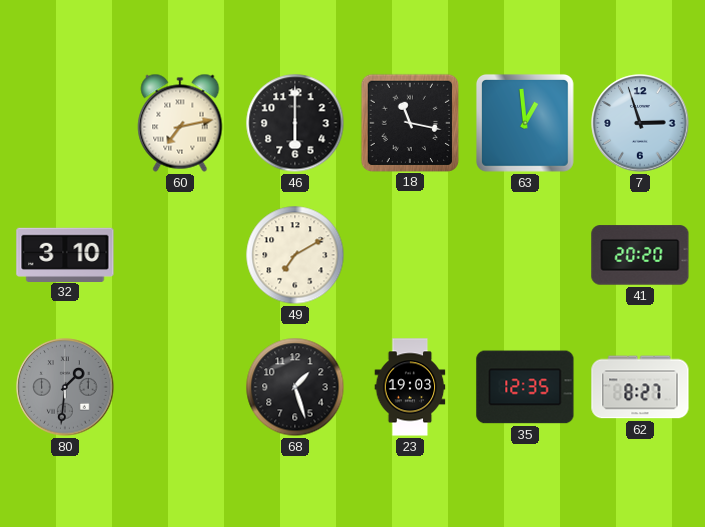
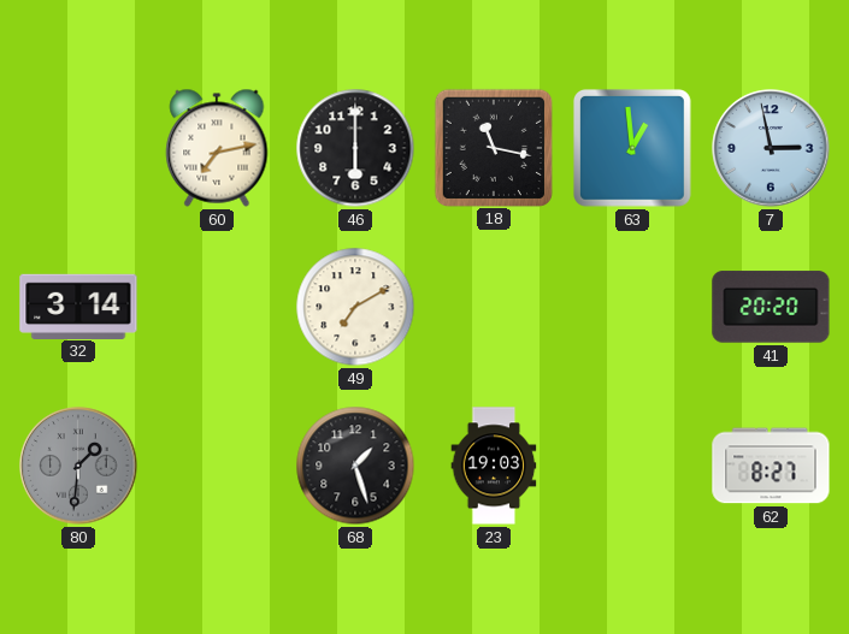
7: 2:57 -> 2:58
32: 3:10 -> 3:14
35: 12:35 -> none
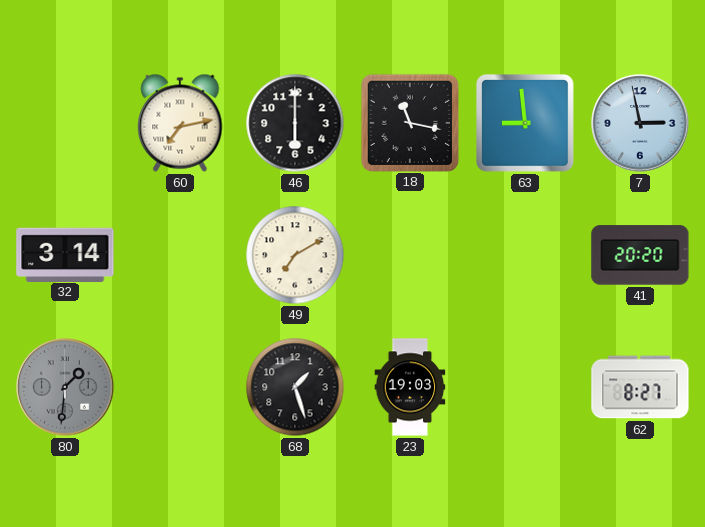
63: 12:59 -> 8:59
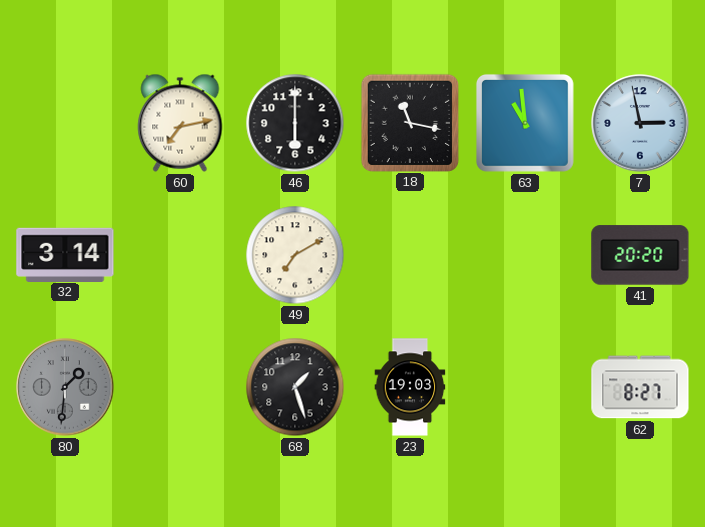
63: 8:59 -> 10:59
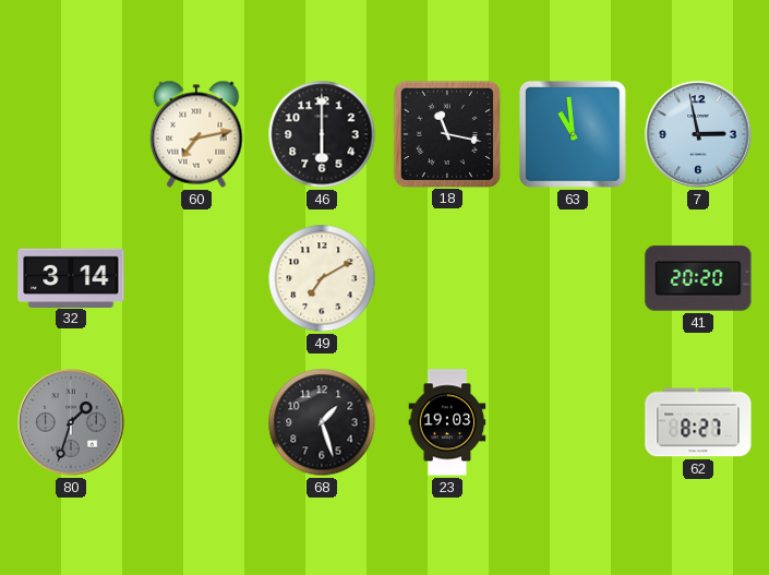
80: 1:31 -> 1:33
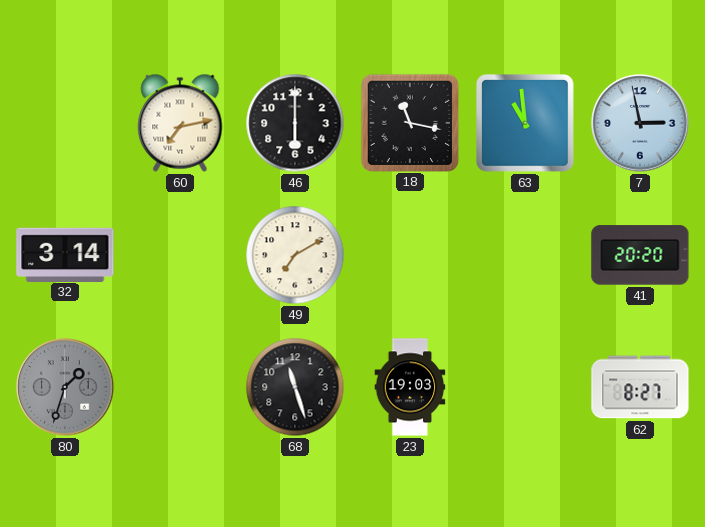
68: 1:27 -> 11:27
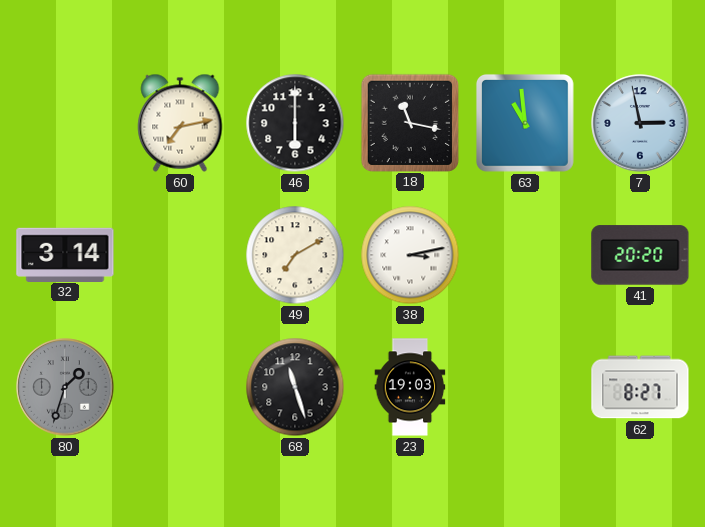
38: none -> 3:13
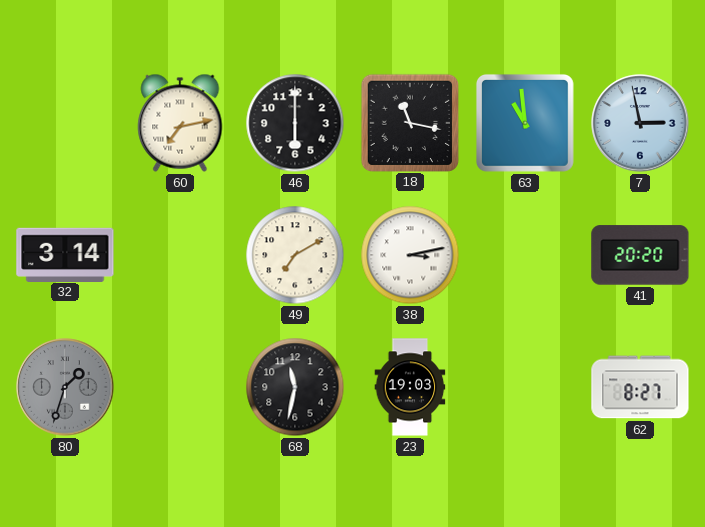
68: 11:27 -> 11:32
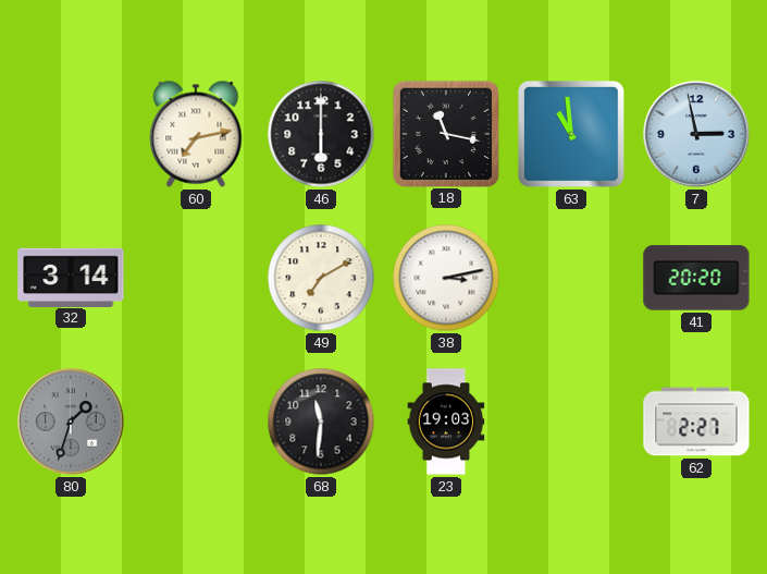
68: 11:32 -> 11:31
62: 8:27 -> 2:27
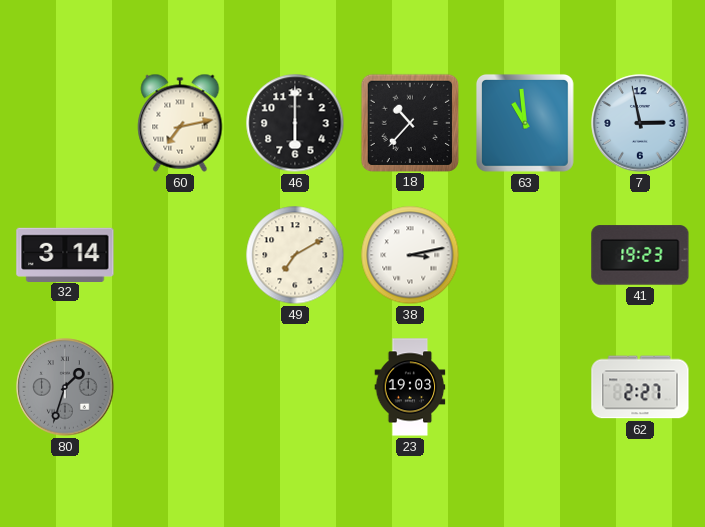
18: 11:17 -> 10:37
41: 20:20 -> 19:23
68: 11:31 -> none
